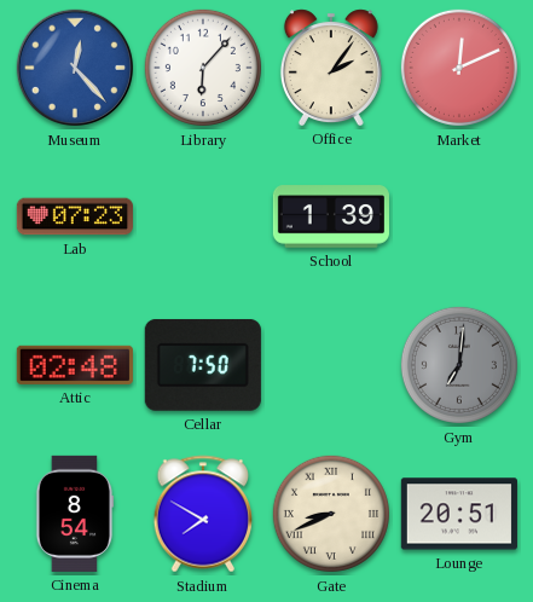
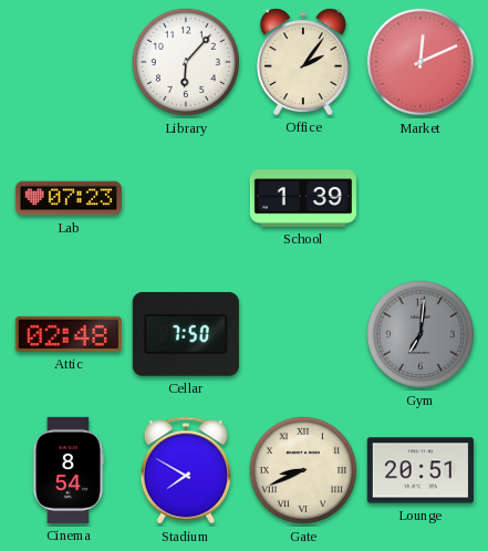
Museum: 12:23 -> none
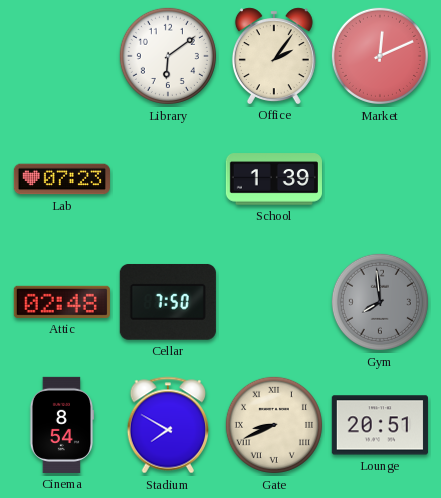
Library: 6:07 -> 6:09
Gym: 7:01 -> 7:59
